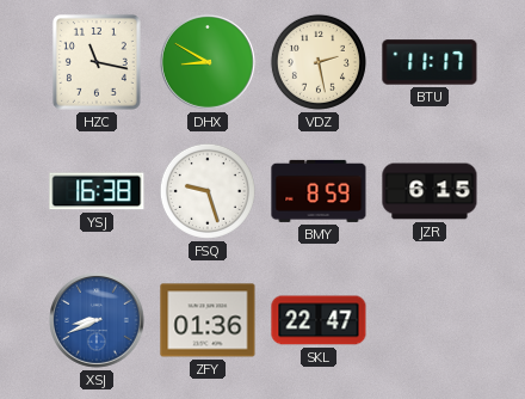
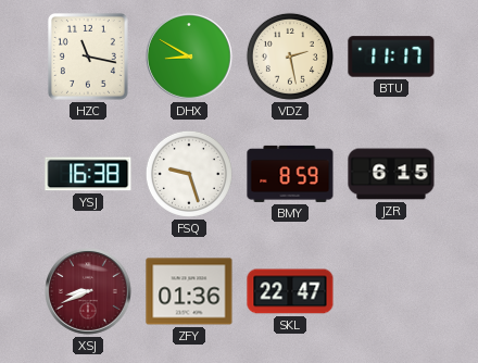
XSJ dial: blue -> burgundy
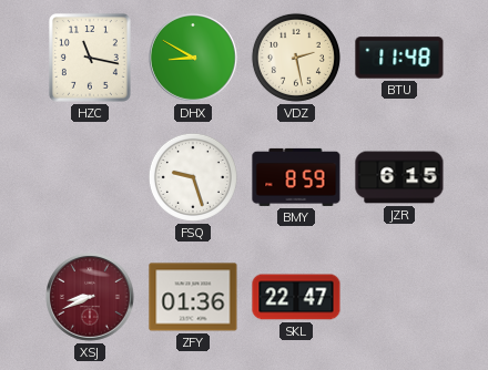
BTU: 11:17 -> 11:48
YSJ: 16:38 -> none
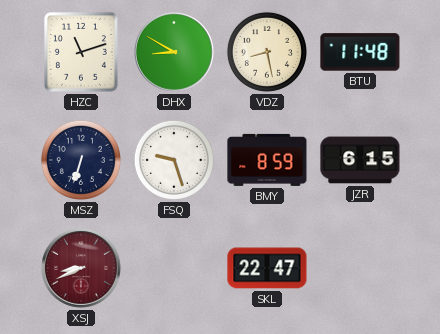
HZC: 11:17 -> 11:12
VDZ: 2:28 -> 8:28
MSZ: none -> 6:33
ZFY: 01:36 -> none
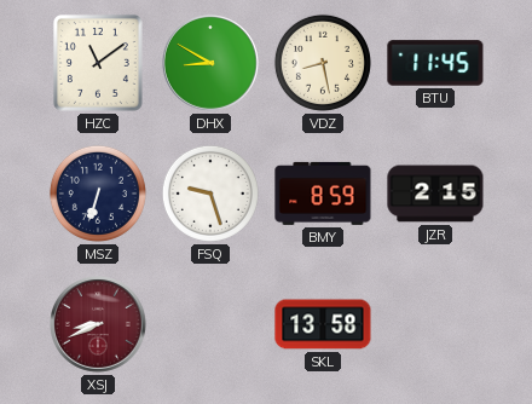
HZC: 11:12 -> 11:09
BTU: 11:48 -> 11:45
JZR: 6:15 -> 2:15
SKL: 22:47 -> 13:58
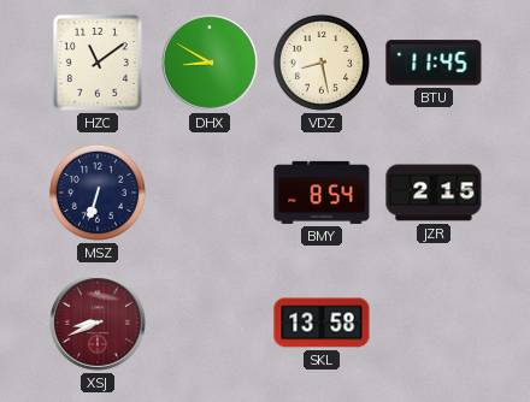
FSQ: 9:27 -> none
BMY: 8:59 -> 8:54
